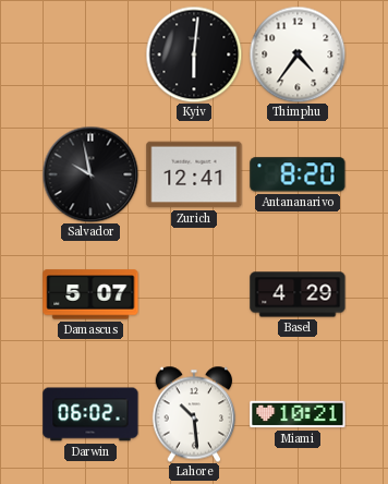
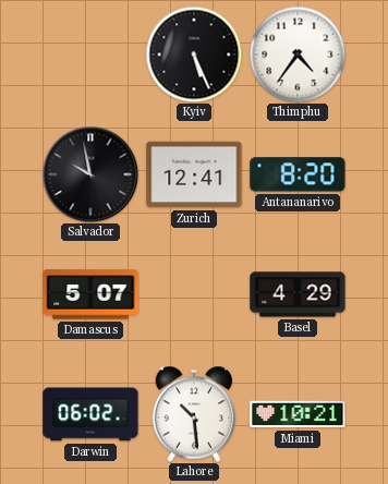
Kyiv: 6:01 -> 5:26
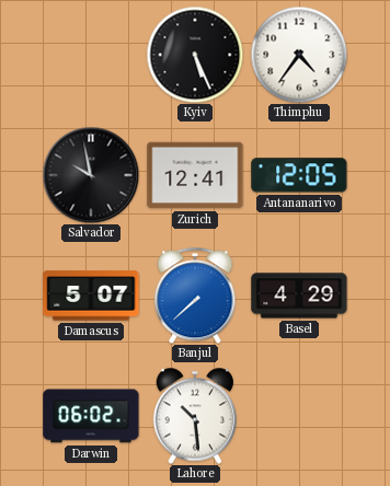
Antananarivo: 8:20 -> 12:05
Banjul: none -> 7:38
Miami: 10:21 -> none
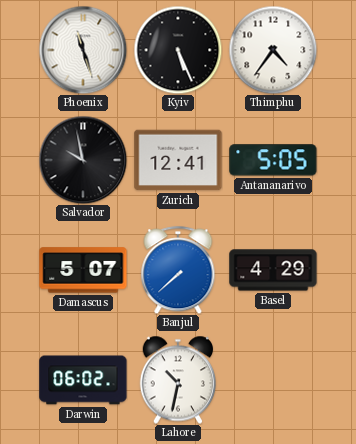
Phoenix: none -> 11:27
Antananarivo: 12:05 -> 5:05
Lahore: 10:29 -> 10:32
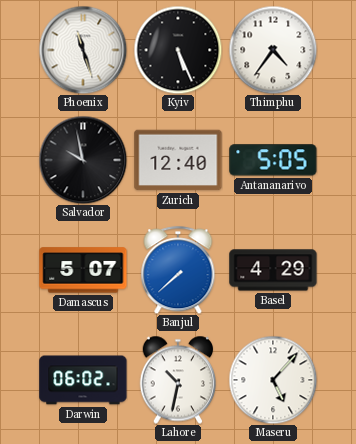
Zurich: 12:41 -> 12:40
Maseru: none -> 5:07
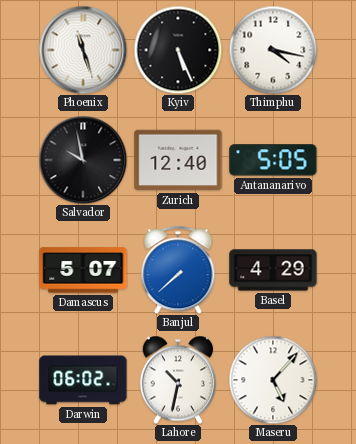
Thimphu: 4:36 -> 4:17
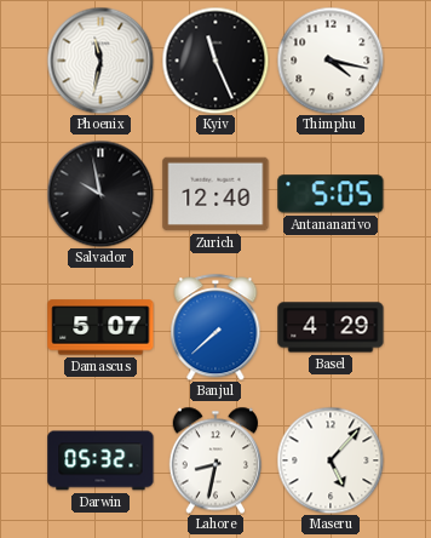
Phoenix: 11:27 -> 11:32
Kyiv: 5:26 -> 11:26
Darwin: 06:02 -> 05:32
Lahore: 10:32 -> 8:32
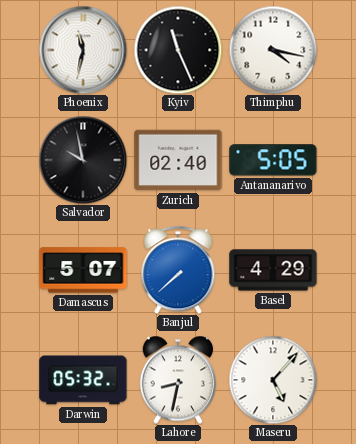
Zurich: 12:40 -> 02:40
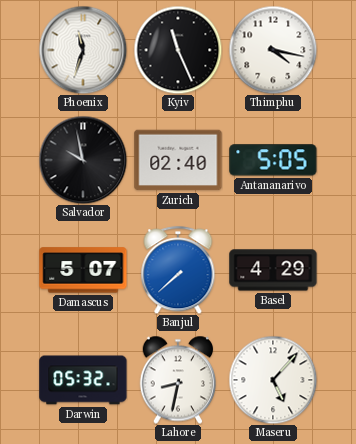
Phoenix: 11:32 -> 11:33
